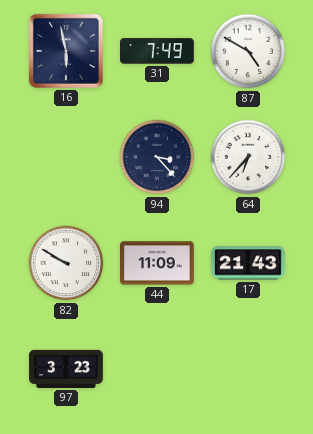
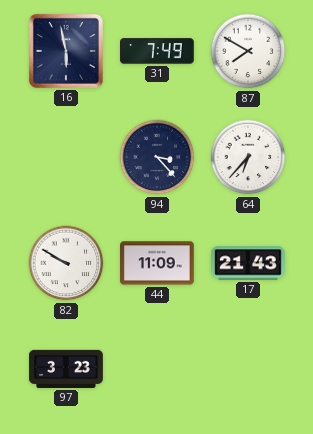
87: 4:50 -> 7:50
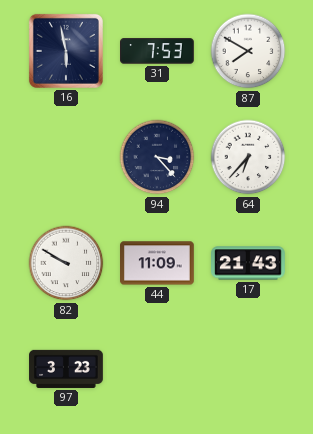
31: 7:49 -> 7:53
